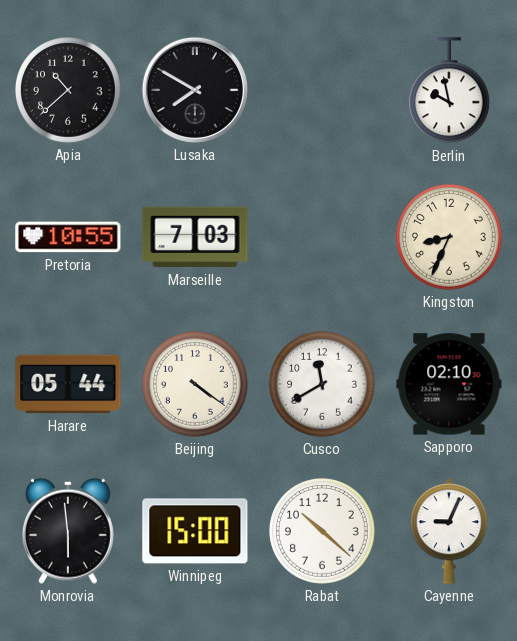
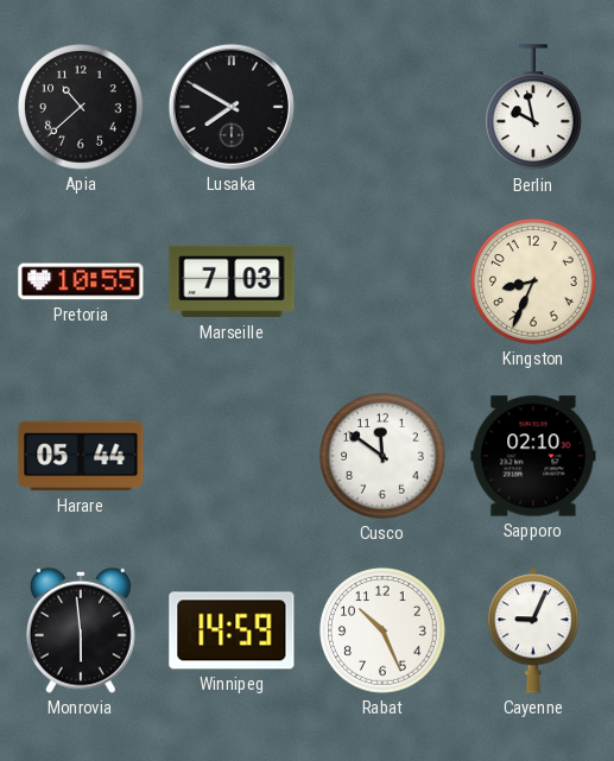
Beijing: 4:21 -> none
Cusco: 11:40 -> 11:51
Winnipeg: 15:00 -> 14:59
Rabat: 10:22 -> 10:26
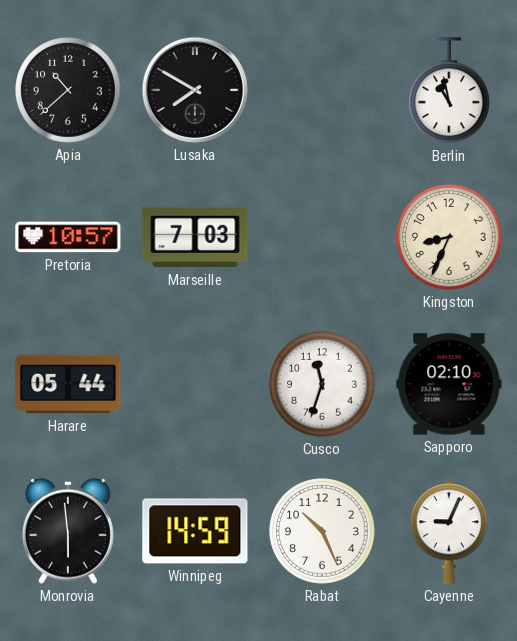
Berlin: 9:58 -> 10:58
Pretoria: 10:55 -> 10:57
Cusco: 11:51 -> 11:33
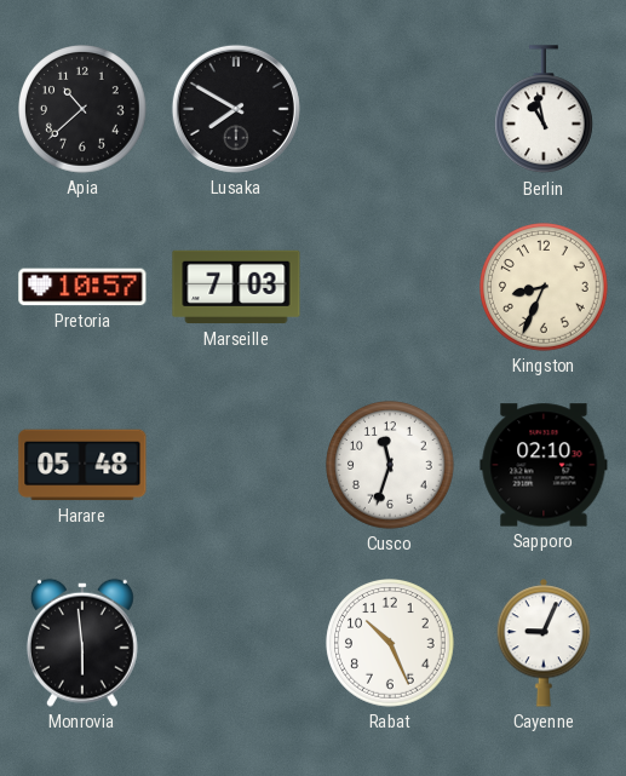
Harare: 05:44 -> 05:48
Winnipeg: 14:59 -> none
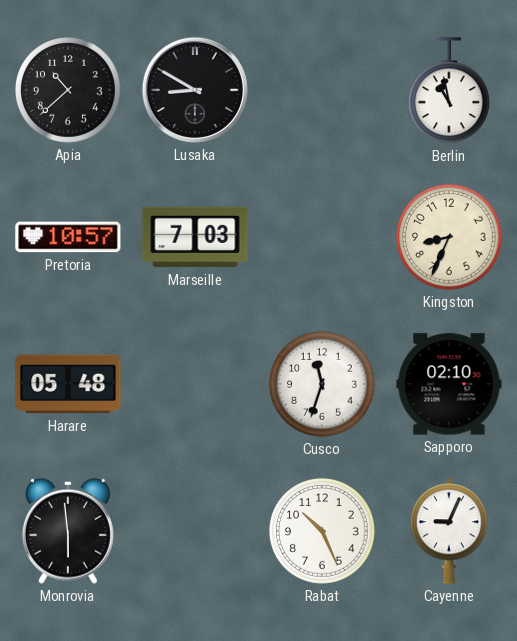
Lusaka: 7:50 -> 8:50
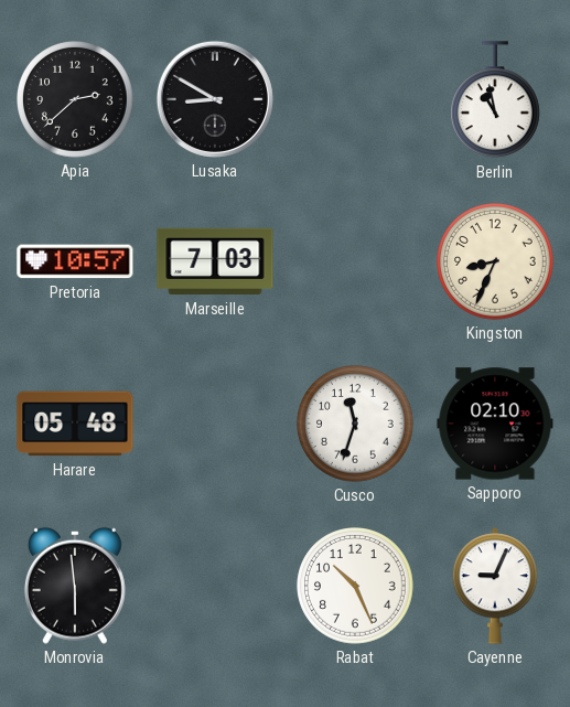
Apia: 10:38 -> 2:38
